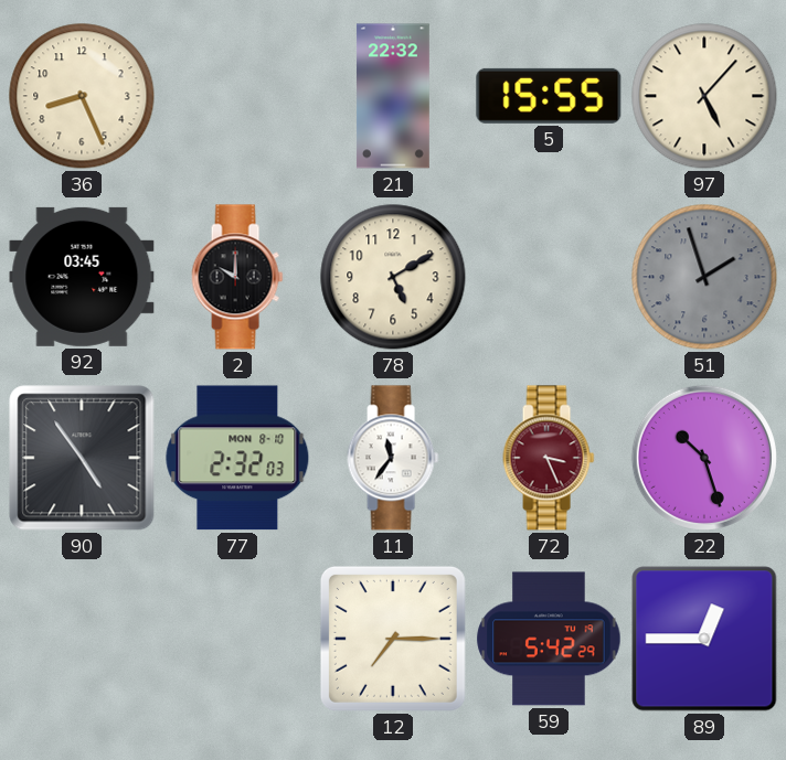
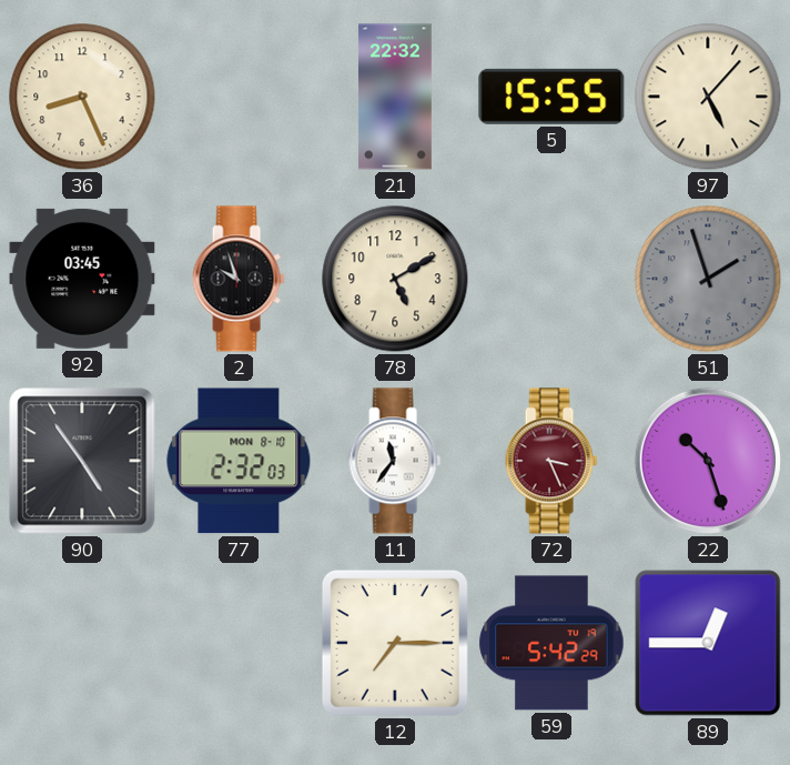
2: 10:00 -> 9:57
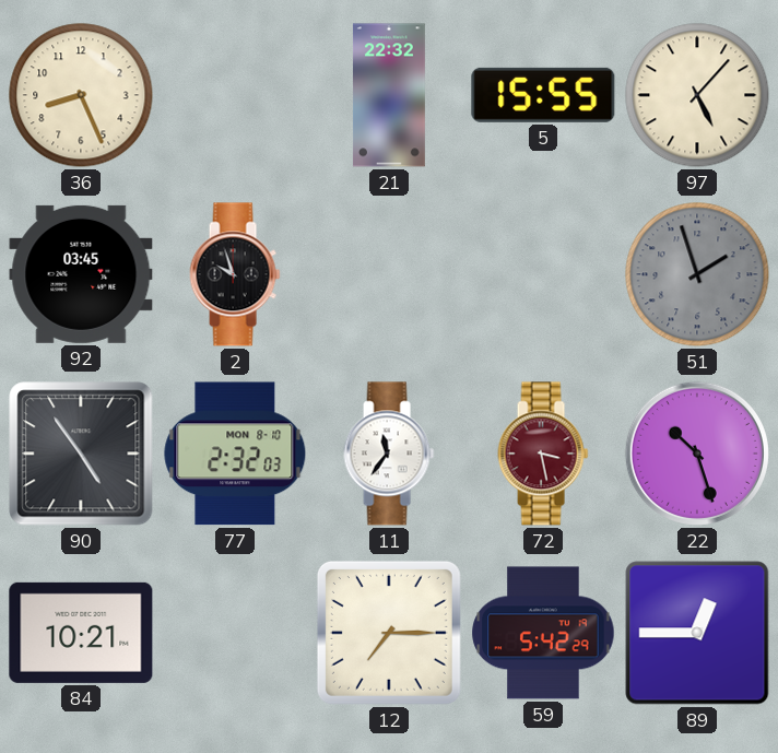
78: 5:10 -> none
72: 3:26 -> 3:28
84: none -> 10:21
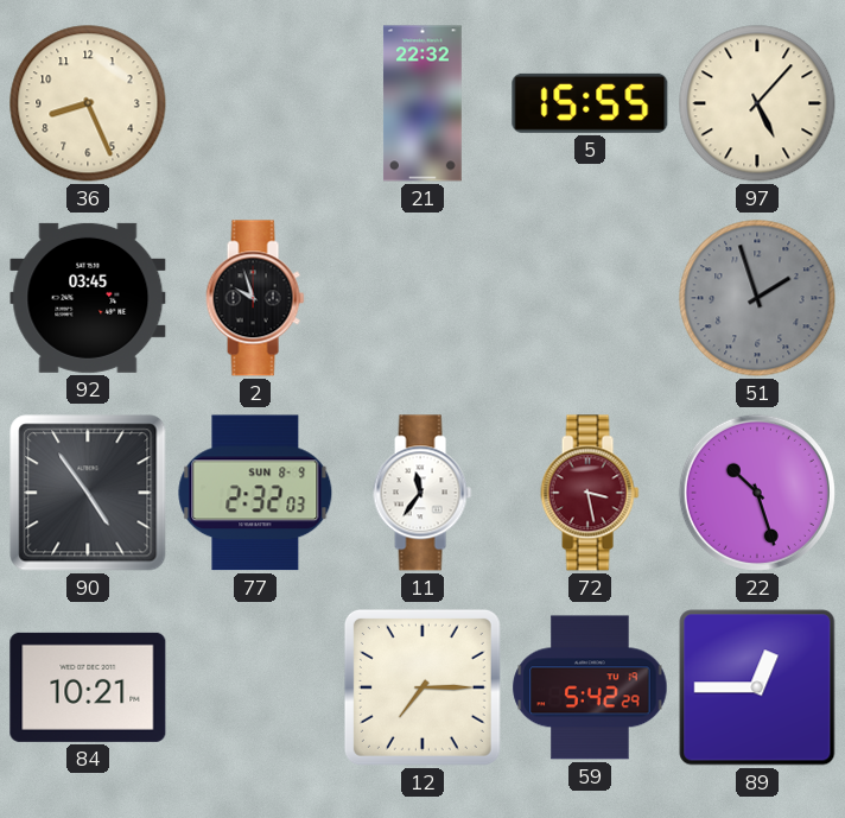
77 date: MON 8-10 -> SUN 8-9
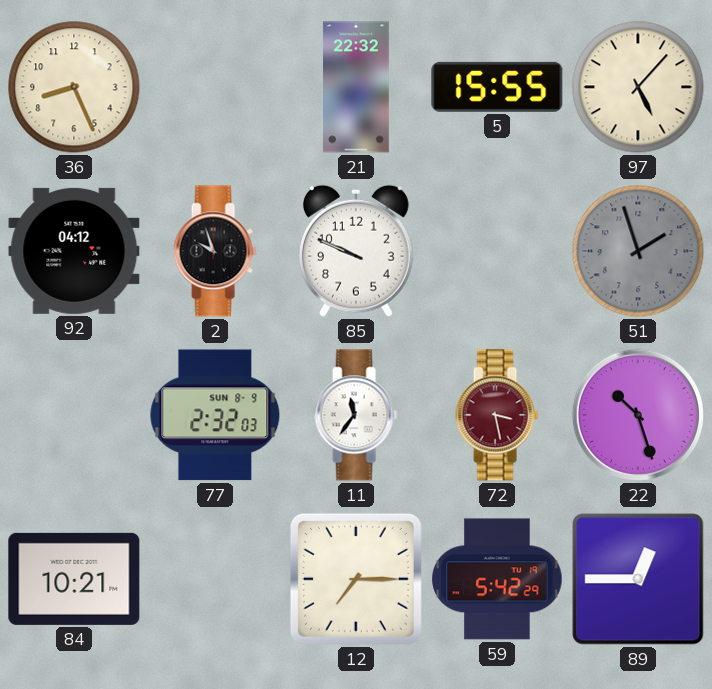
92: 03:45 -> 04:12
85: none -> 9:49
90: 4:54 -> none
